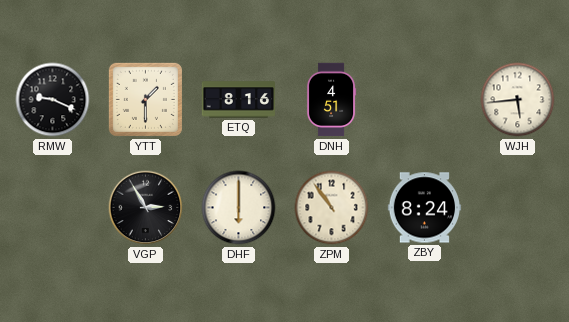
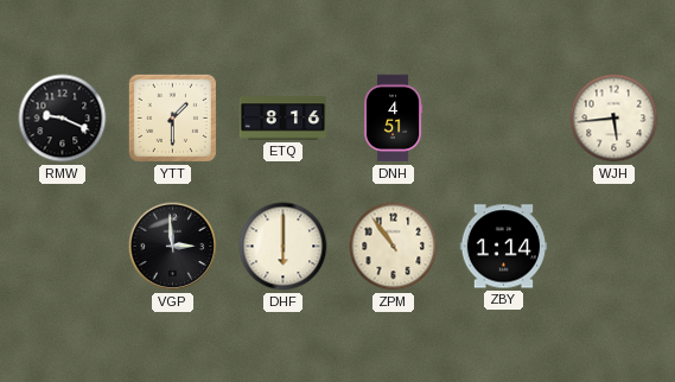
VGP: 2:55 -> 2:59
ZBY: 8:24 -> 1:14
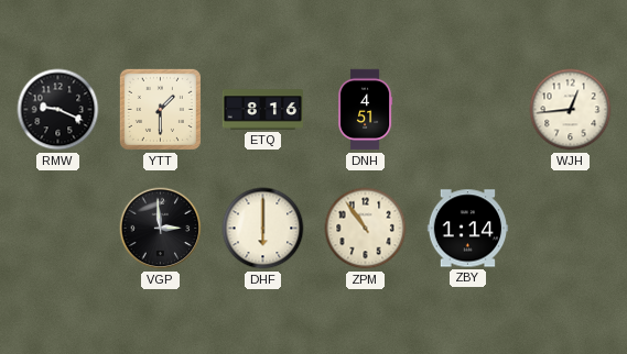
WJH: 5:44 -> 12:44
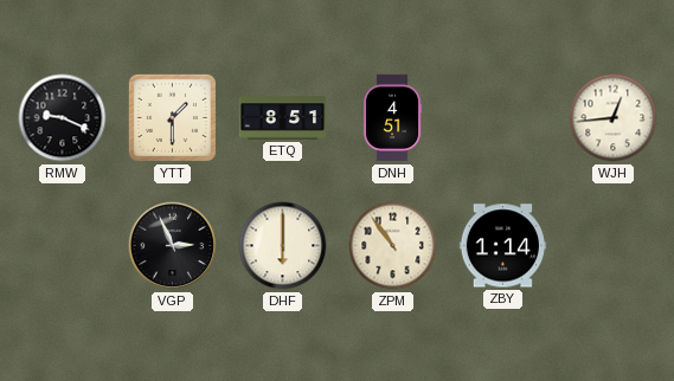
ETQ: 8:16 -> 8:51
VGP: 2:59 -> 2:56
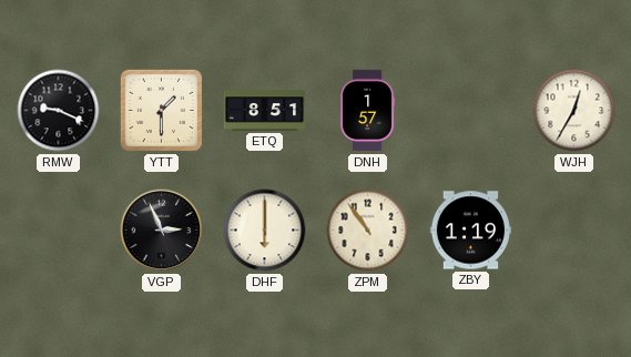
DNH: 4:51 -> 1:57
WJH: 12:44 -> 12:35
ZBY: 1:14 -> 1:19
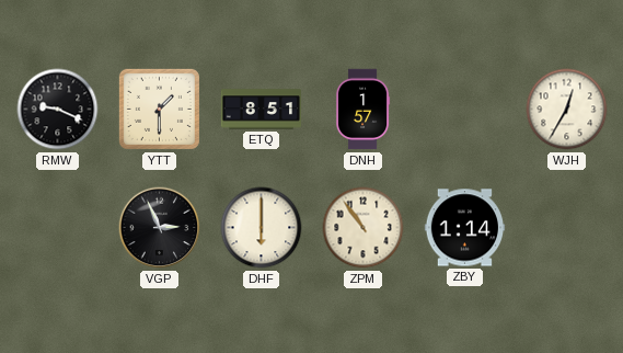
ZBY: 1:19 -> 1:14
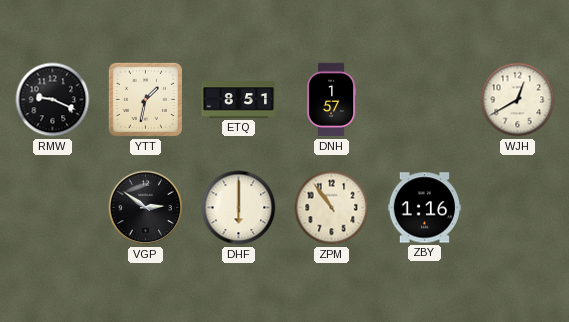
YTT: 1:30 -> 1:32
WJH: 12:35 -> 12:40
VGP: 2:56 -> 2:51
ZBY: 1:14 -> 1:16
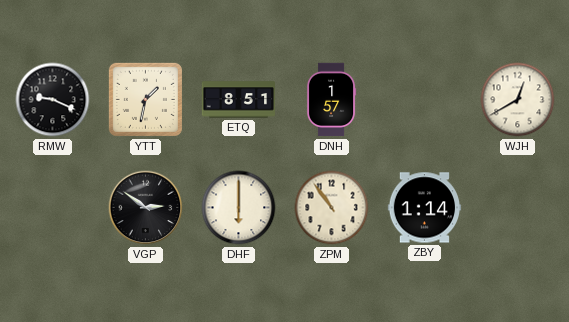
ZBY: 1:16 -> 1:14
